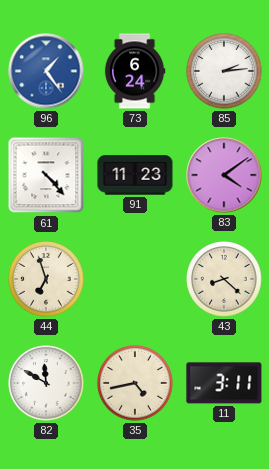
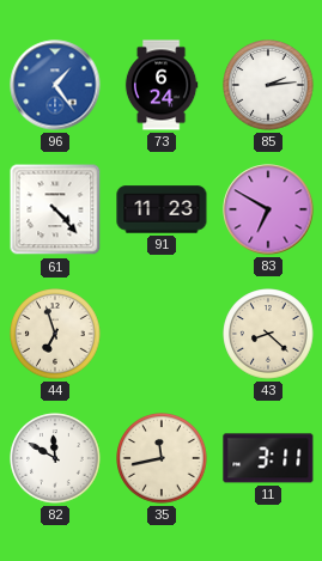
83: 4:09 -> 6:50
35: 4:43 -> 11:43
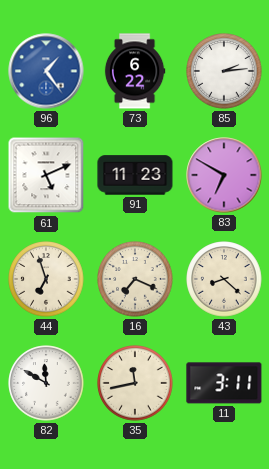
73: 6:24 -> 6:22
61: 4:23 -> 5:11
16: none -> 7:19
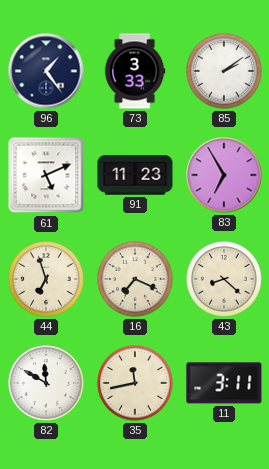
96 dial: blue -> navy
73: 6:22 -> 3:33
85: 2:14 -> 2:09
83: 6:50 -> 6:55
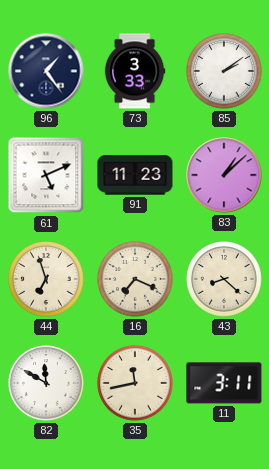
83: 6:55 -> 1:08
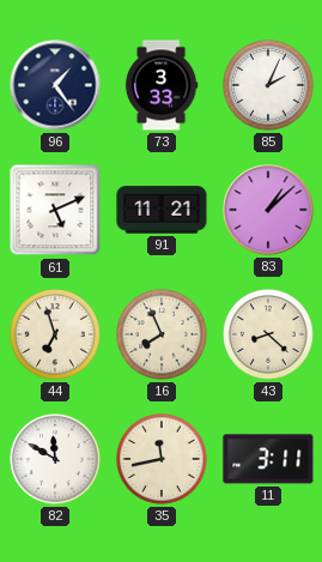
85: 2:09 -> 2:04
91: 11:23 -> 11:21
16: 7:19 -> 7:56
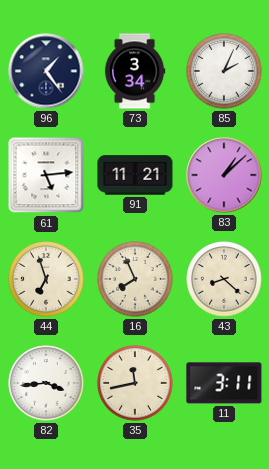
73: 3:33 -> 3:34
61: 5:11 -> 5:14
82: 11:50 -> 3:44
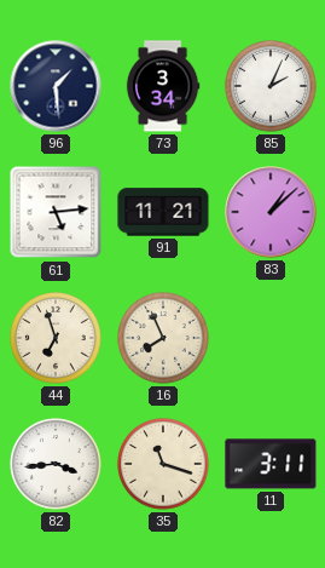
96: 1:24 -> 1:29
43: 8:22 -> none
35: 11:43 -> 11:18
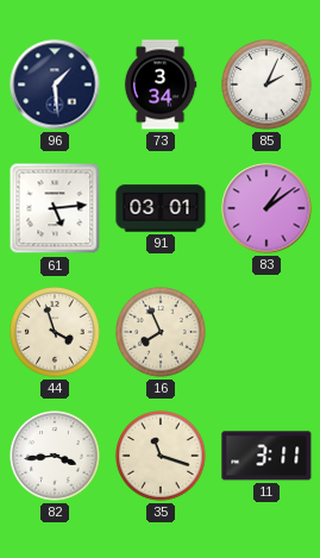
91: 11:21 -> 03:01
83: 1:08 -> 1:09
44: 6:57 -> 3:57
